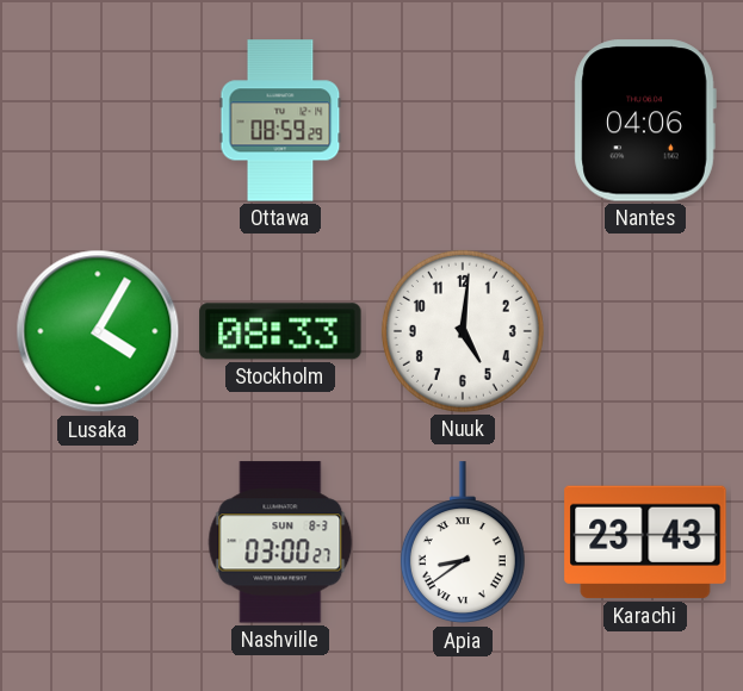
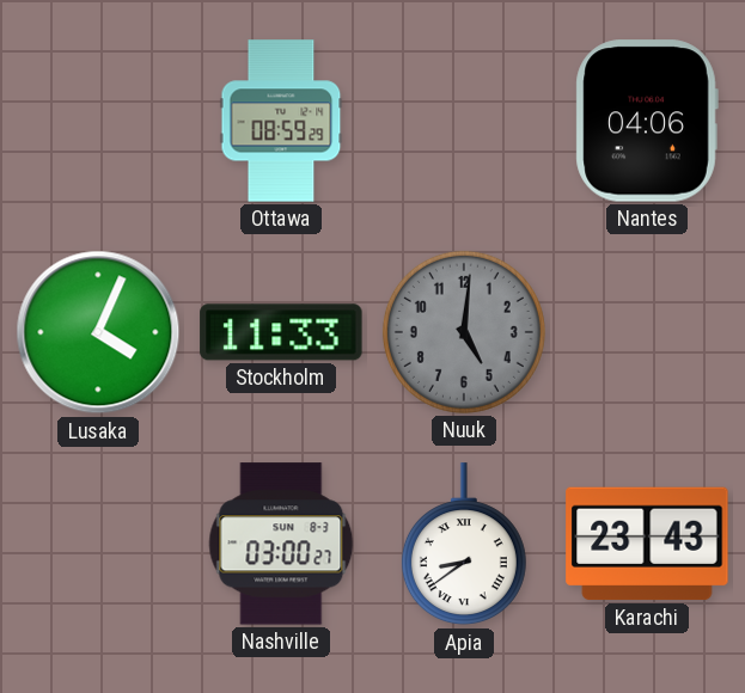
Lusaka: 4:05 -> 4:04
Stockholm: 08:33 -> 11:33
Nuuk dial: white -> grey
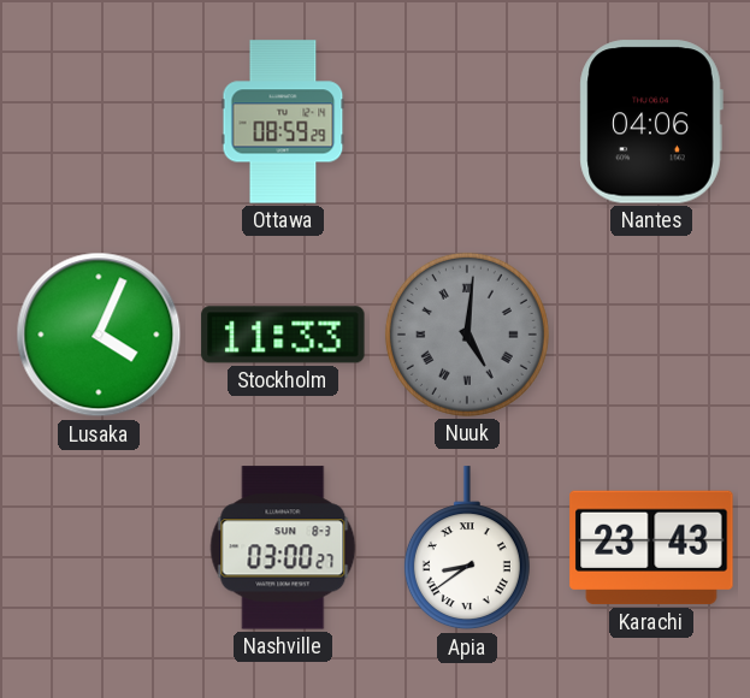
Nuuk numerals: Arabic -> Roman
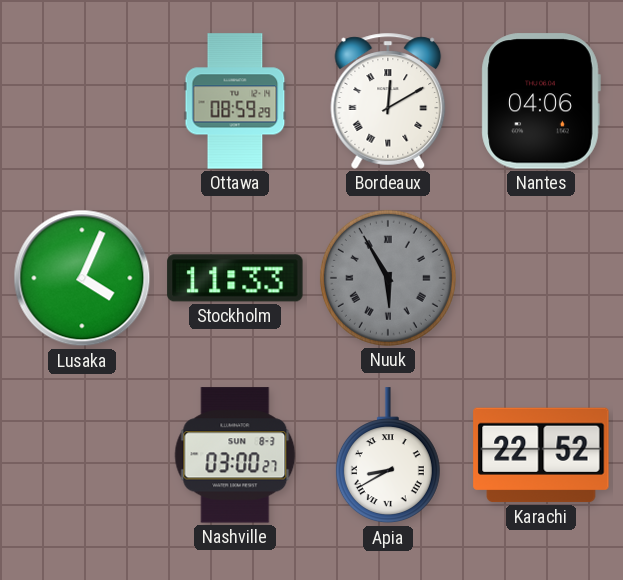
Bordeaux: none -> 12:10
Nuuk: 5:01 -> 5:55
Apia: 8:39 -> 8:40
Karachi: 23:43 -> 22:52
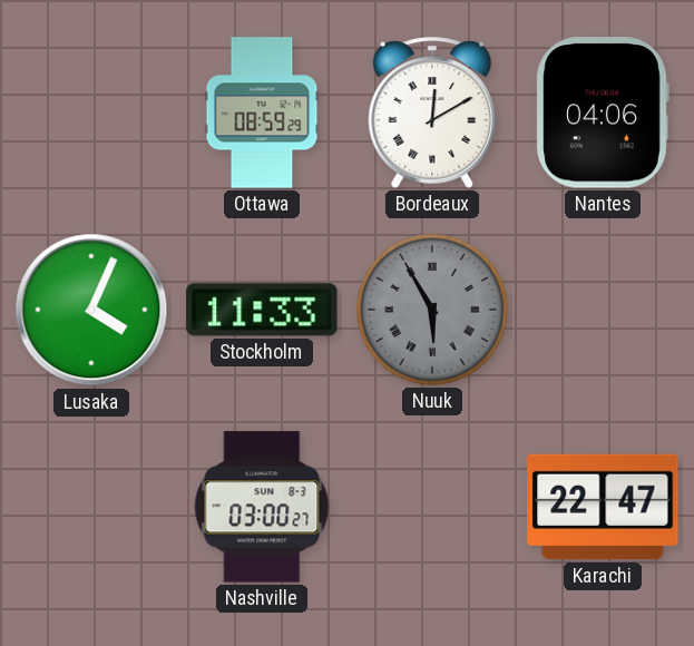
Apia: 8:40 -> none
Karachi: 22:52 -> 22:47
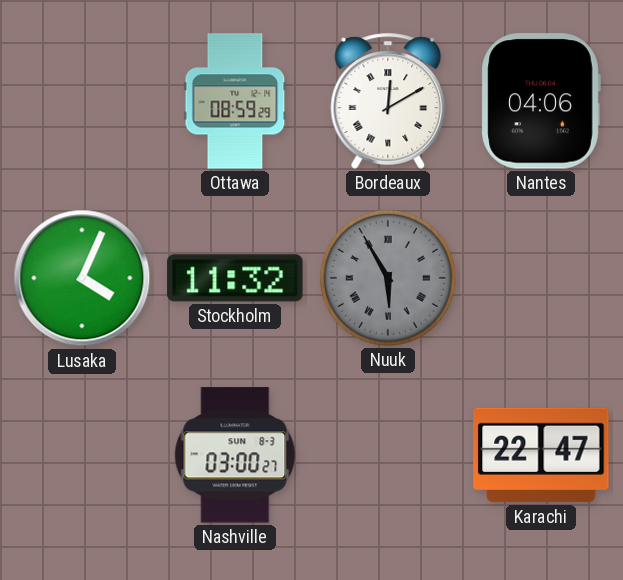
Stockholm: 11:33 -> 11:32
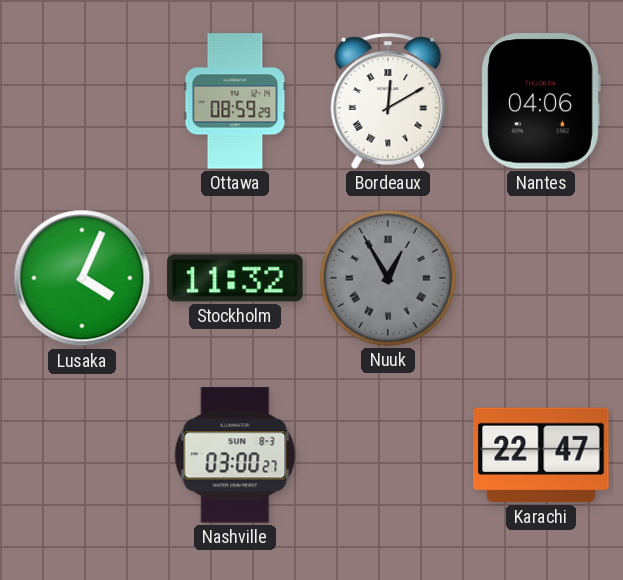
Nuuk: 5:55 -> 12:55
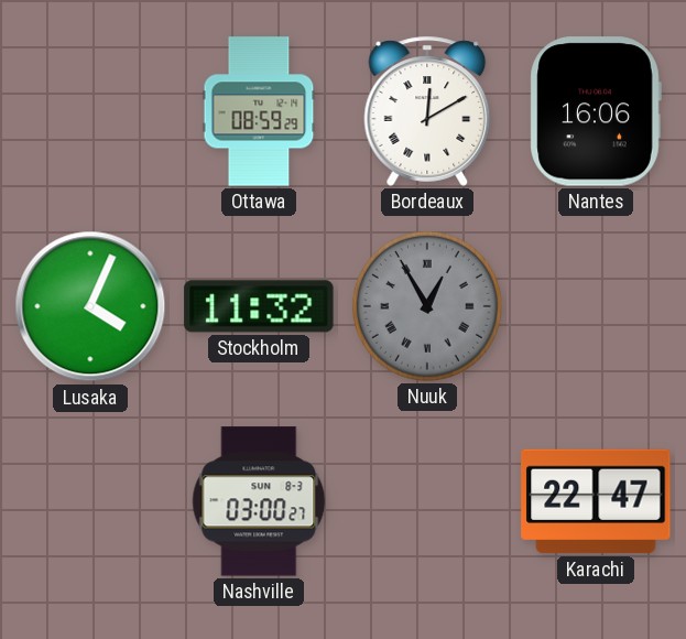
Nantes: 04:06 -> 16:06
